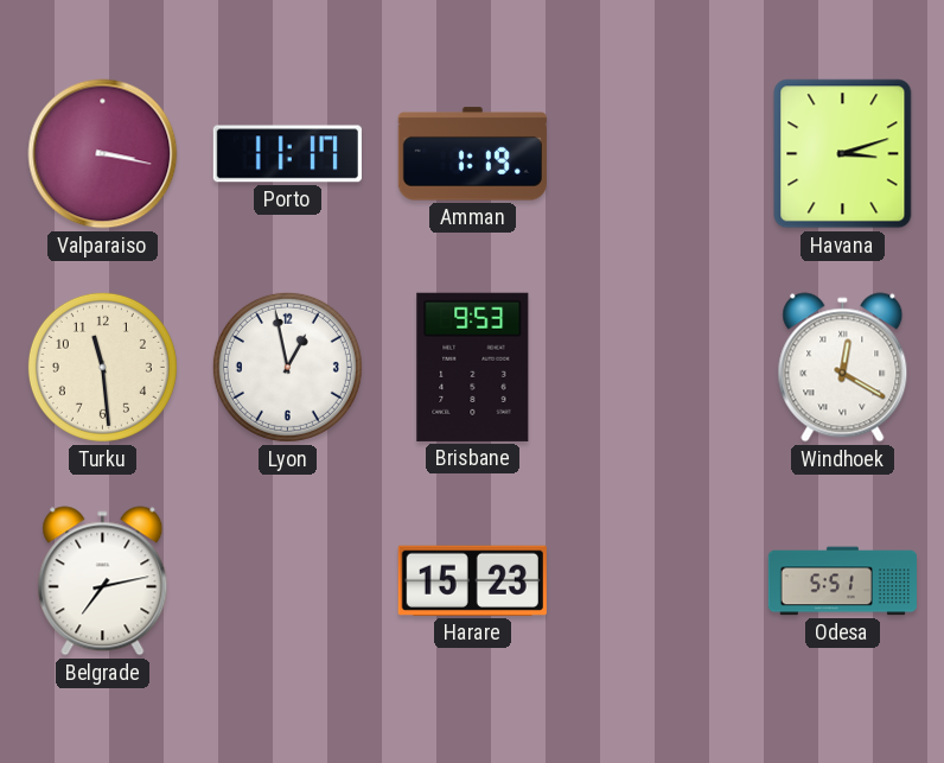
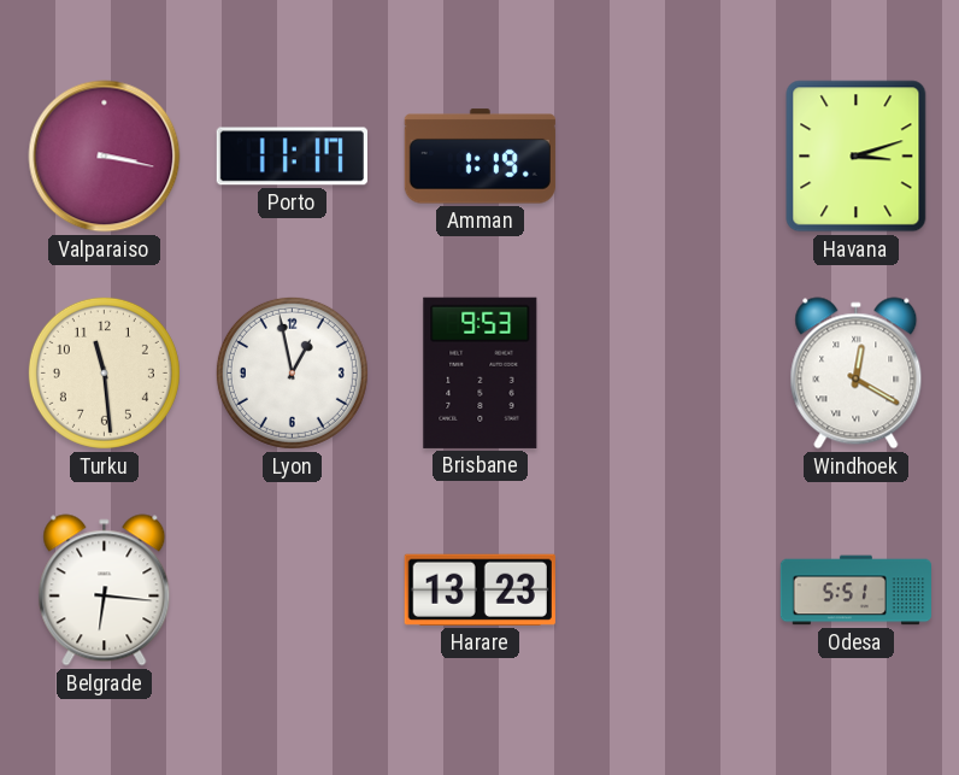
Belgrade: 7:13 -> 6:16
Harare: 15:23 -> 13:23
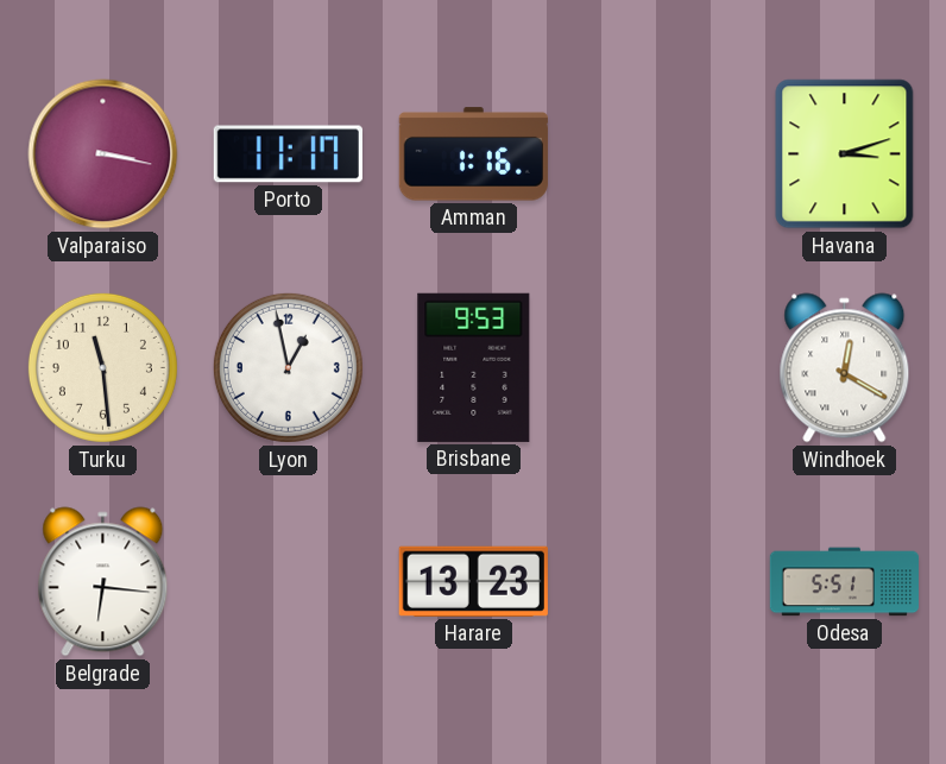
Amman: 1:19 -> 1:16
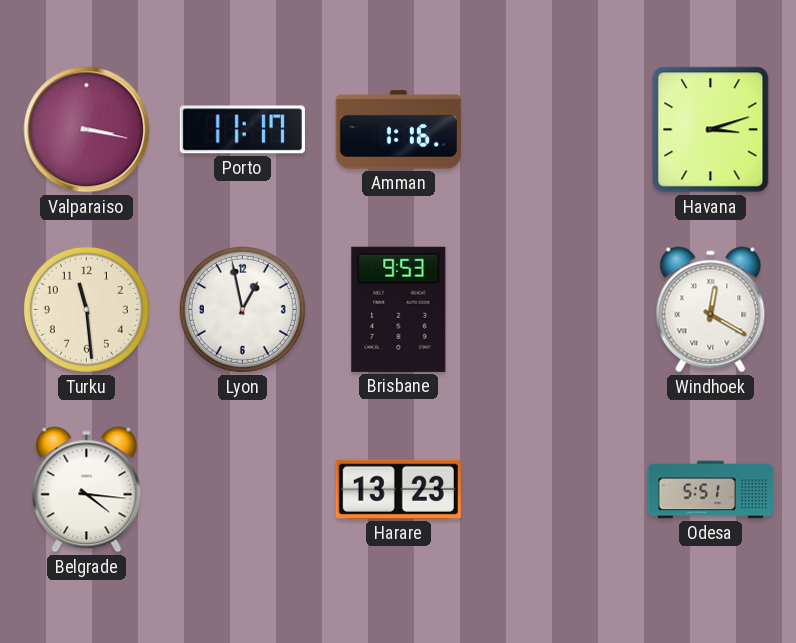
Belgrade: 6:16 -> 4:16
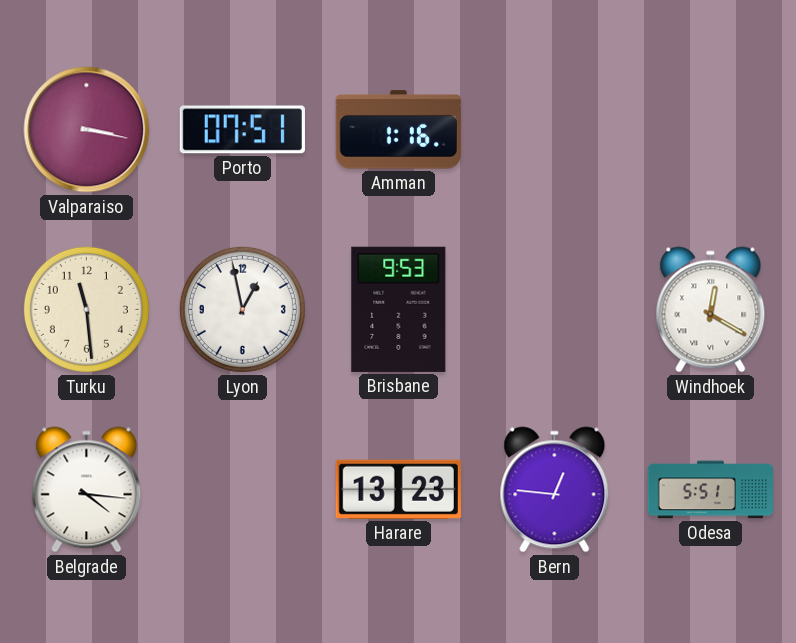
Porto: 11:17 -> 07:51
Havana: 3:12 -> none
Bern: none -> 12:46
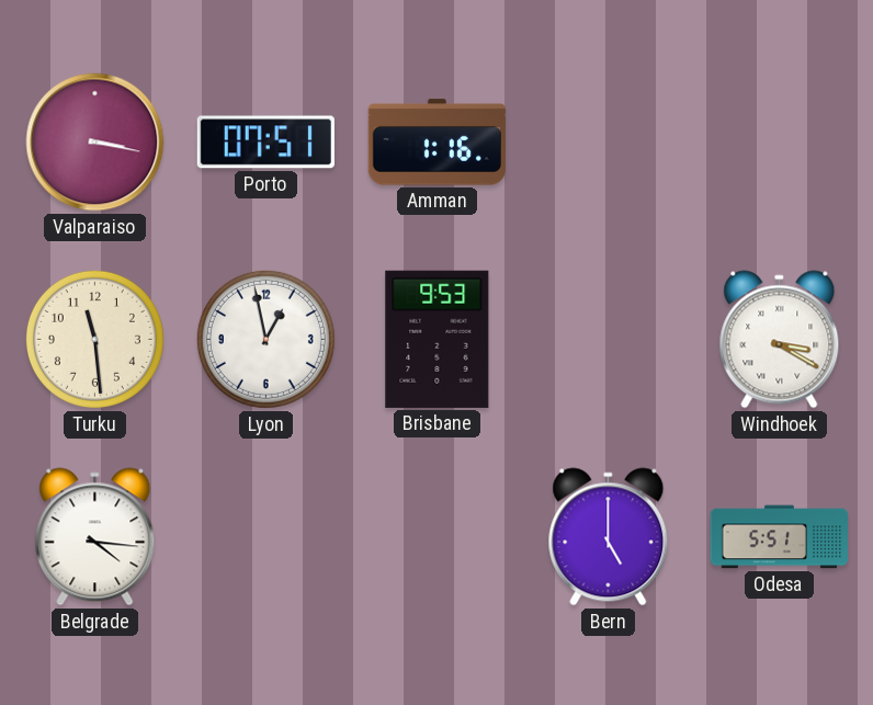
Windhoek: 12:20 -> 3:20
Harare: 13:23 -> none
Bern: 12:46 -> 5:00
